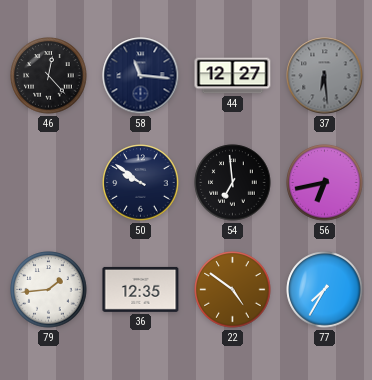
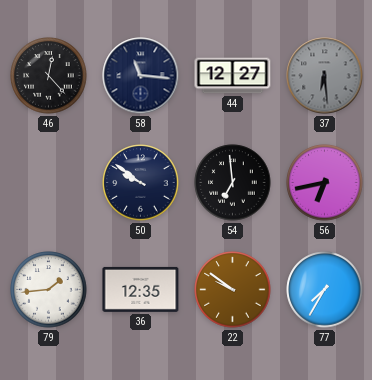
22: 4:51 -> 9:51
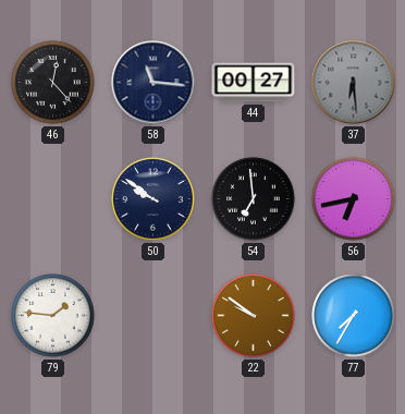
44: 12:27 -> 00:27
79: 1:44 -> 1:46
36: 12:35 -> none
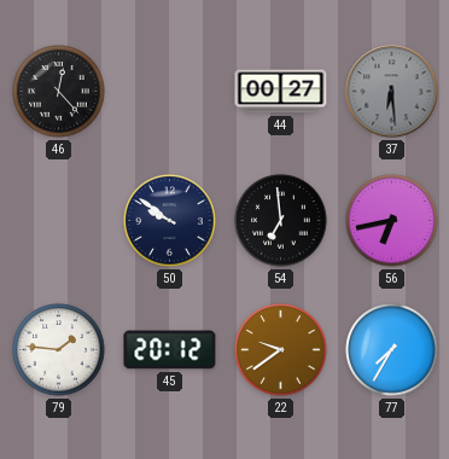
58: 11:16 -> none
45: none -> 20:12
22: 9:51 -> 9:39
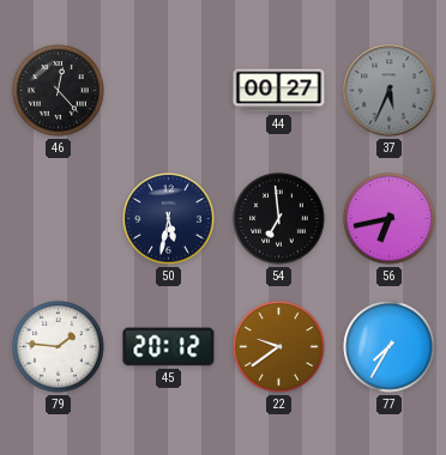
37: 6:29 -> 5:34
50: 9:51 -> 5:32
